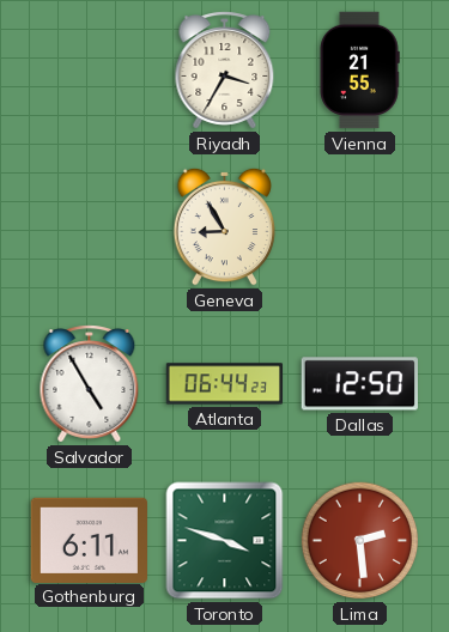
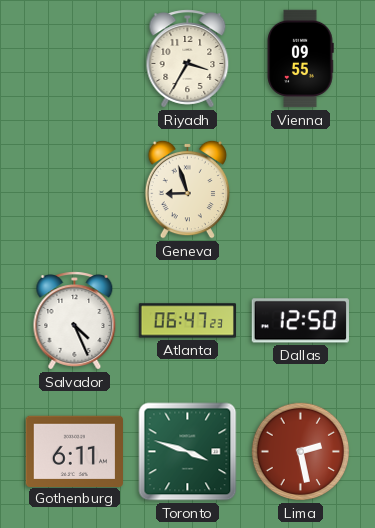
Vienna: 21:55 -> 09:55
Geneva: 8:55 -> 8:57
Salvador: 4:55 -> 4:26
Atlanta: 06:44 -> 06:47
Lima: 2:29 -> 2:28
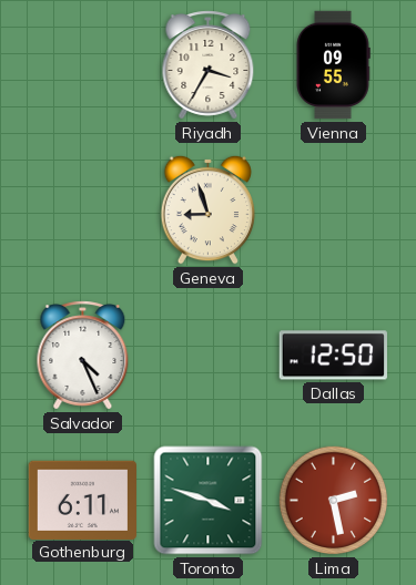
Atlanta: 06:47 -> none
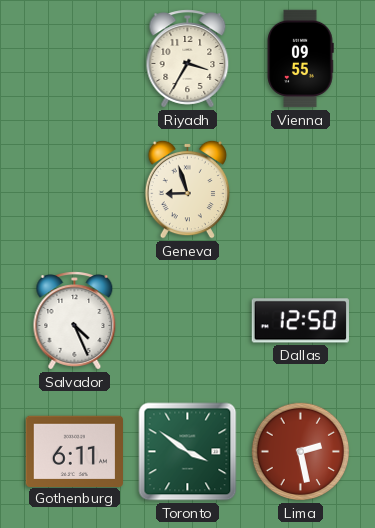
Toronto: 3:48 -> 3:51
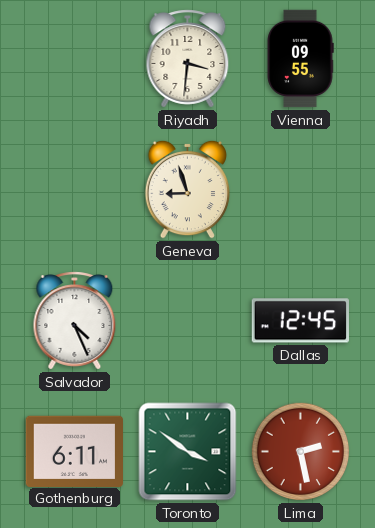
Riyadh: 3:35 -> 3:31
Dallas: 12:50 -> 12:45
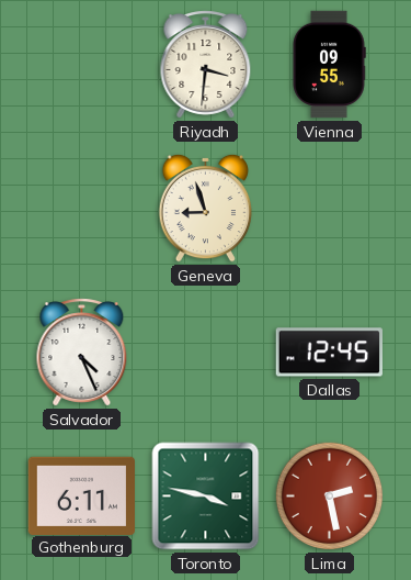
Toronto: 3:51 -> 3:47
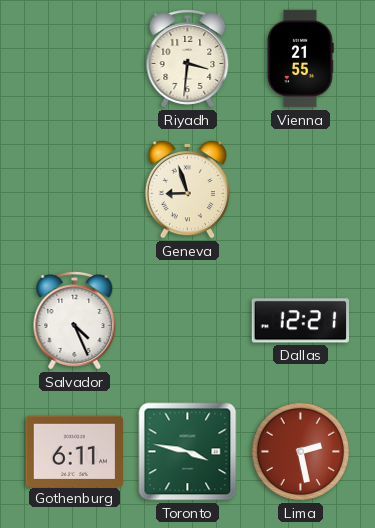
Vienna: 09:55 -> 21:55
Dallas: 12:45 -> 12:21
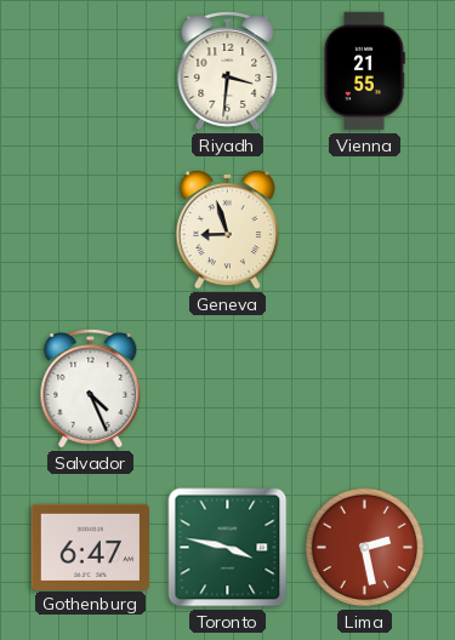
Dallas: 12:21 -> none
Gothenburg: 6:11 -> 6:47
